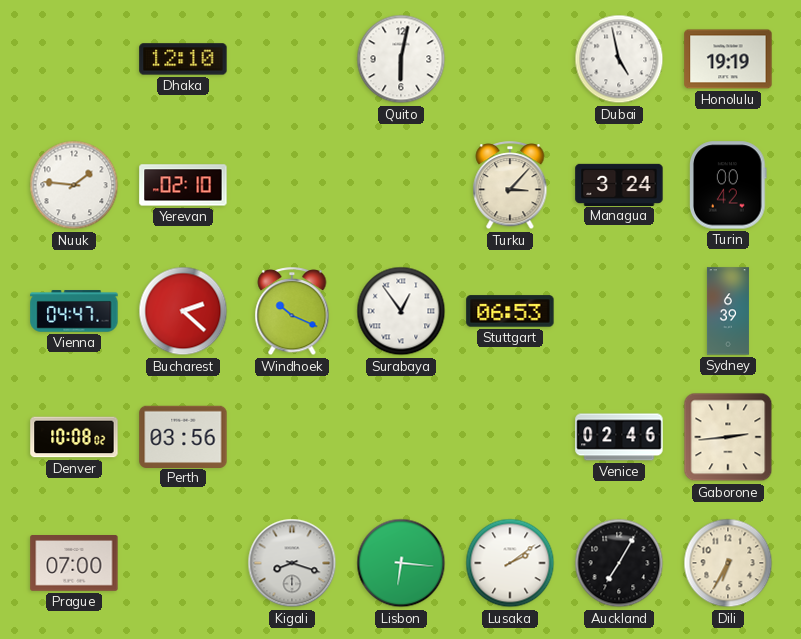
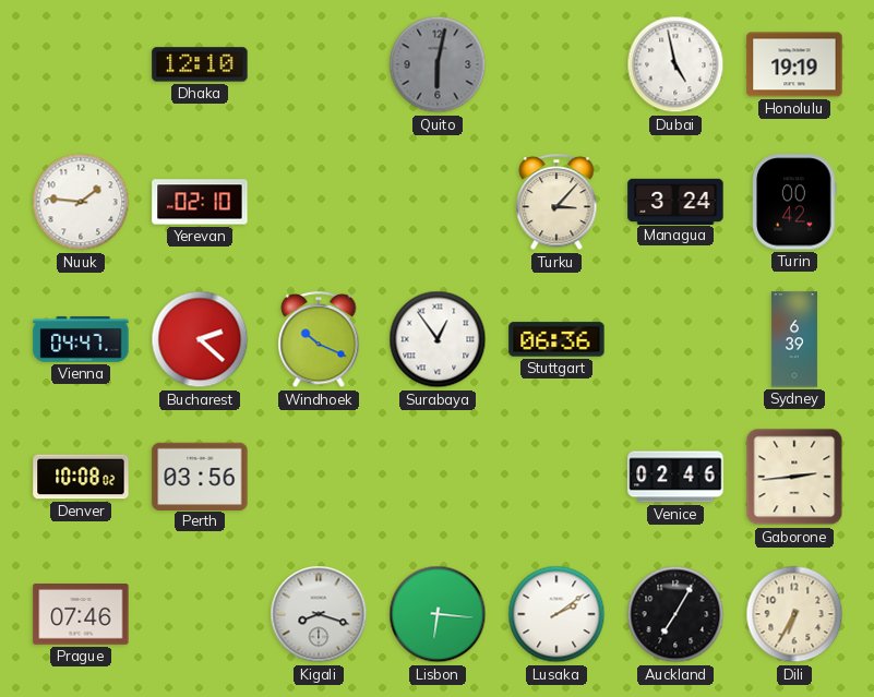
Quito dial: white -> grey
Stuttgart: 06:53 -> 06:36
Prague: 07:00 -> 07:46
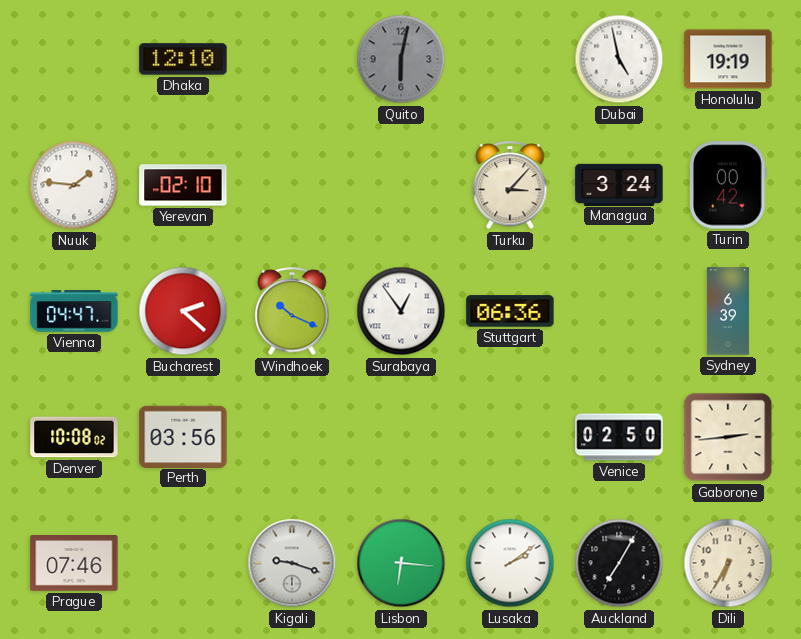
Venice: 02:46 -> 02:50
Kigali: 8:18 -> 9:18
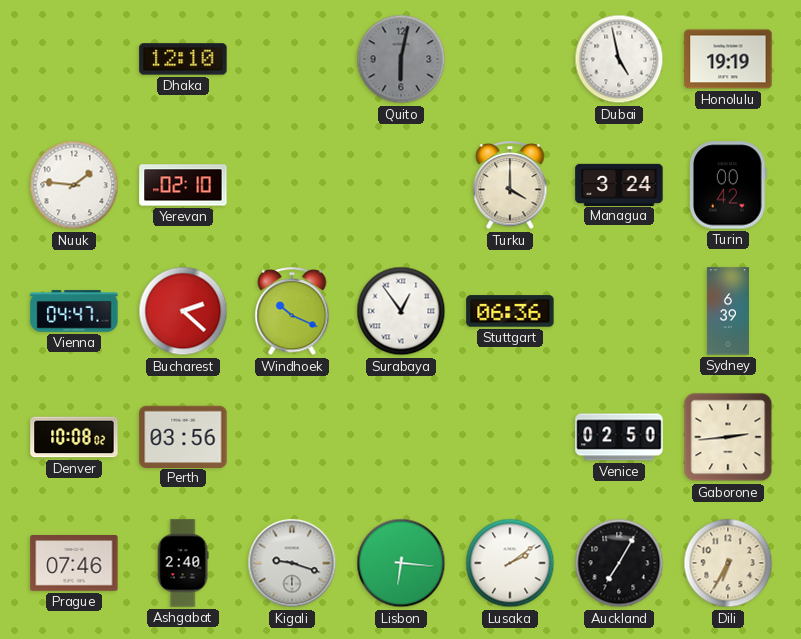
Turku: 3:07 -> 4:00
Ashgabat: none -> 2:40
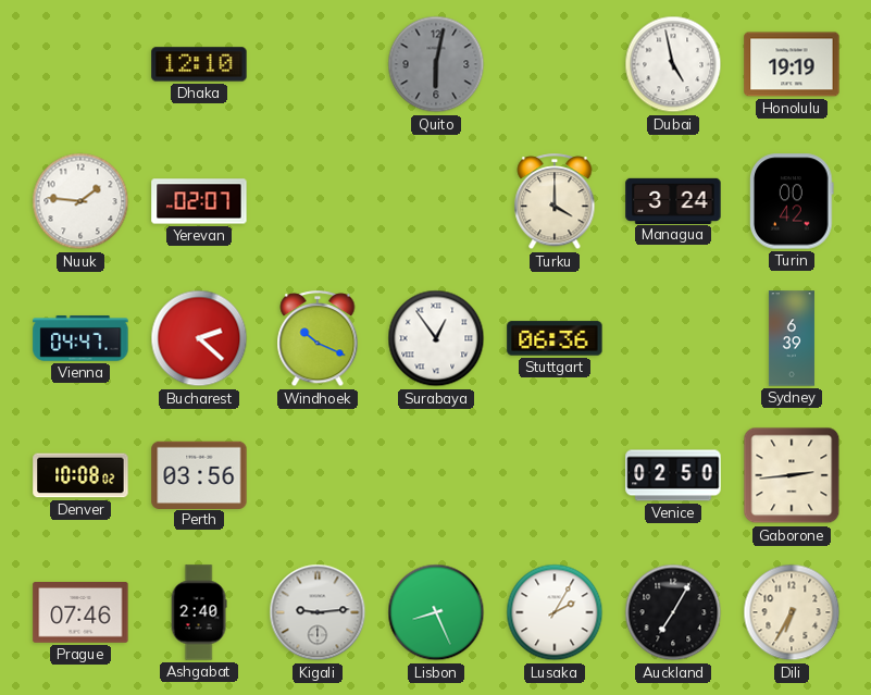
Yerevan: 02:10 -> 02:07
Kigali: 9:18 -> 9:14
Lisbon: 6:16 -> 8:26
Lusaka: 2:09 -> 2:05
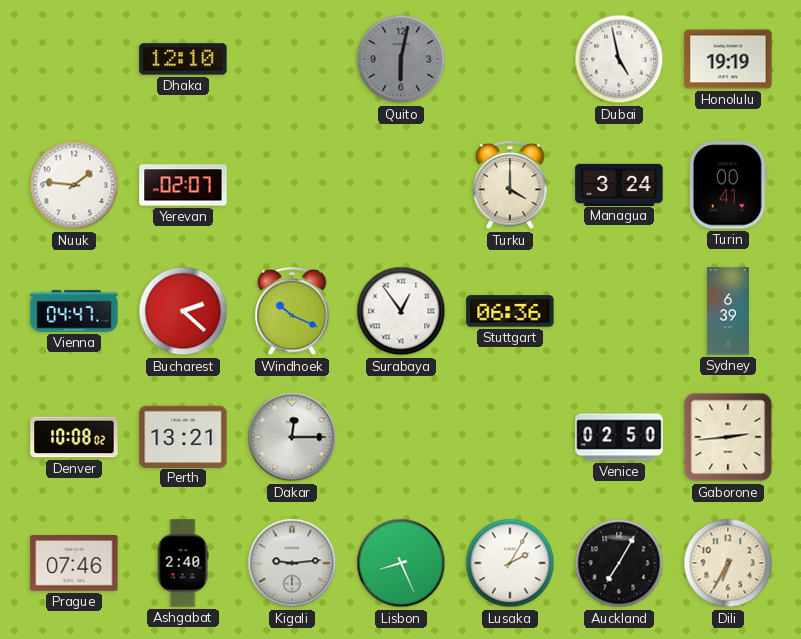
Turin: 00:42 -> 00:41
Perth: 03:56 -> 13:21
Dakar: none -> 12:15
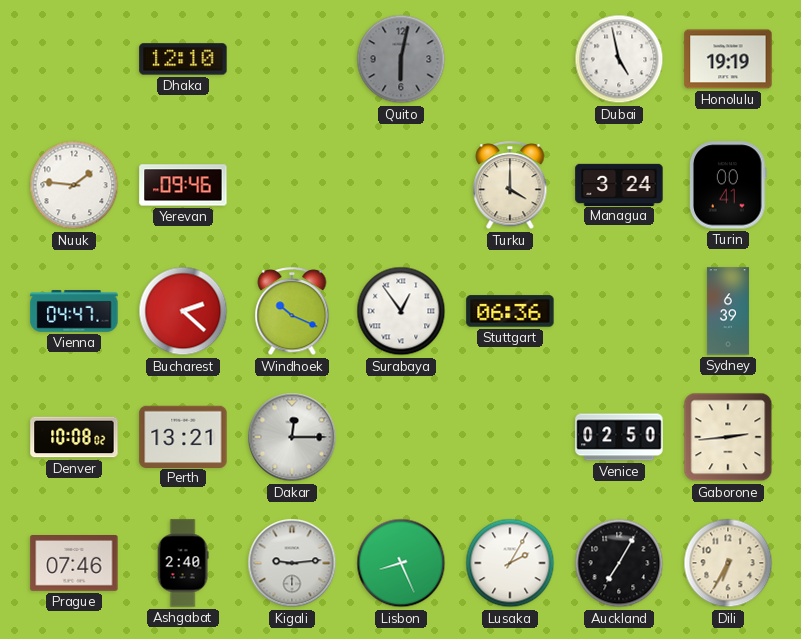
Yerevan: 02:07 -> 09:46
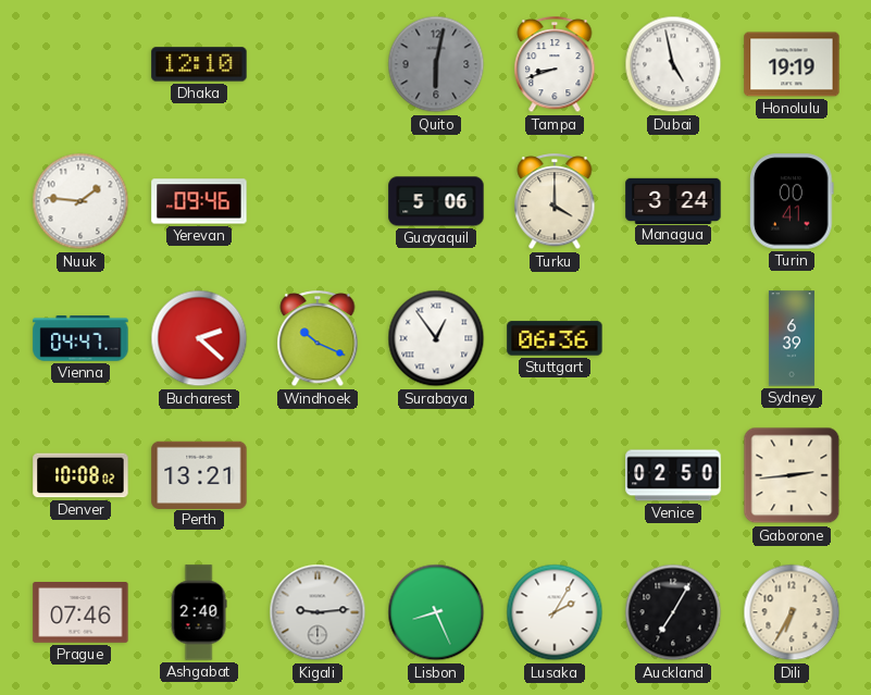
Tampa: none -> 8:42
Guayaquil: none -> 5:06
Dakar: 12:15 -> none
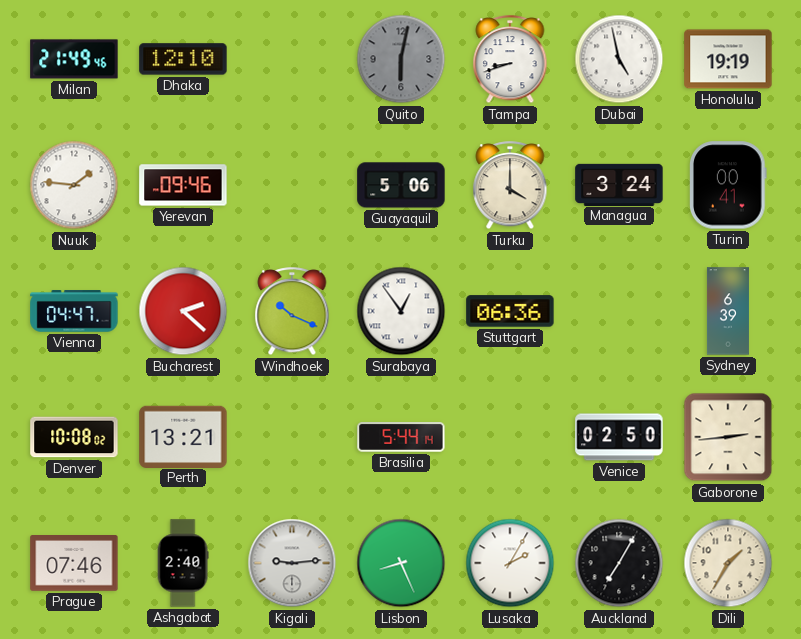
Milan: none -> 21:49
Brasilia: none -> 5:44
Dili: 6:35 -> 1:35
